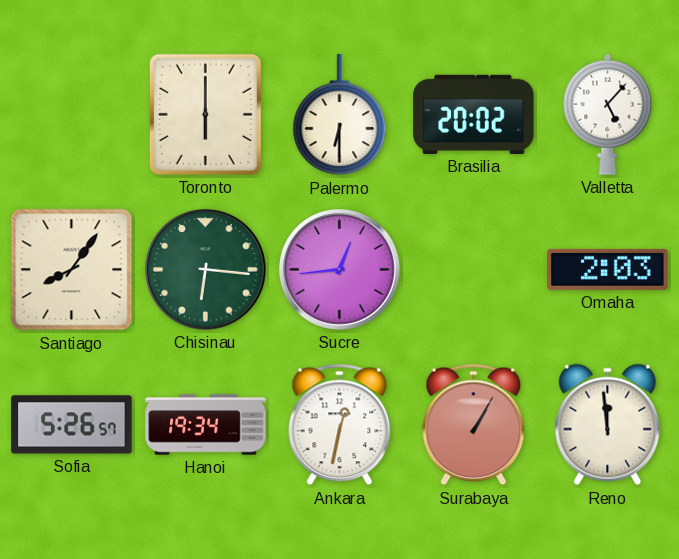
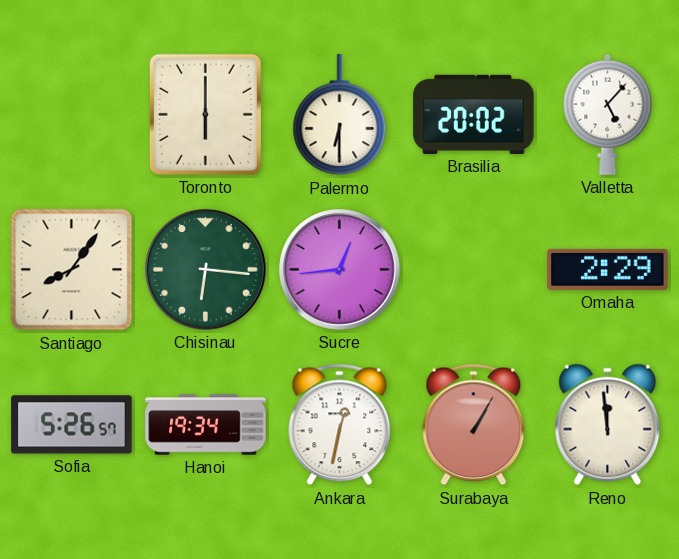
Omaha: 2:03 -> 2:29
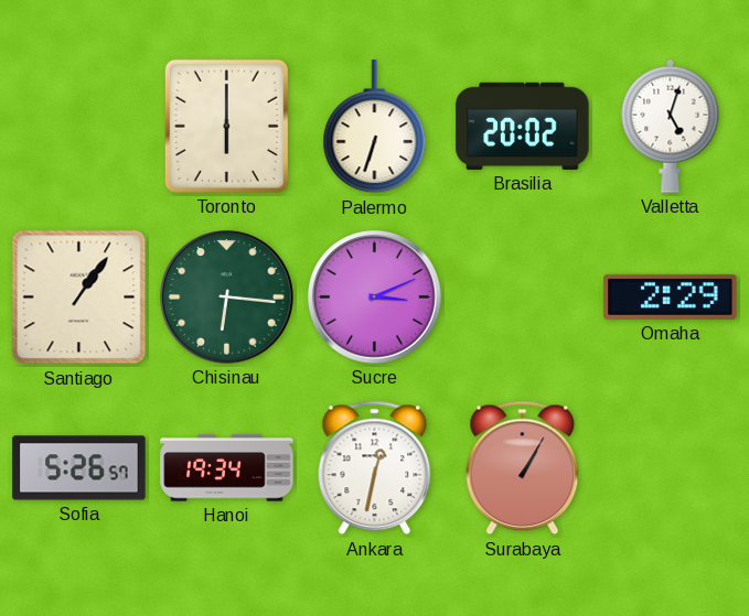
Palermo: 6:30 -> 6:33
Valletta: 5:07 -> 5:03
Santiago: 8:06 -> 1:06
Sucre: 12:44 -> 3:11
Reno: 11:59 -> none
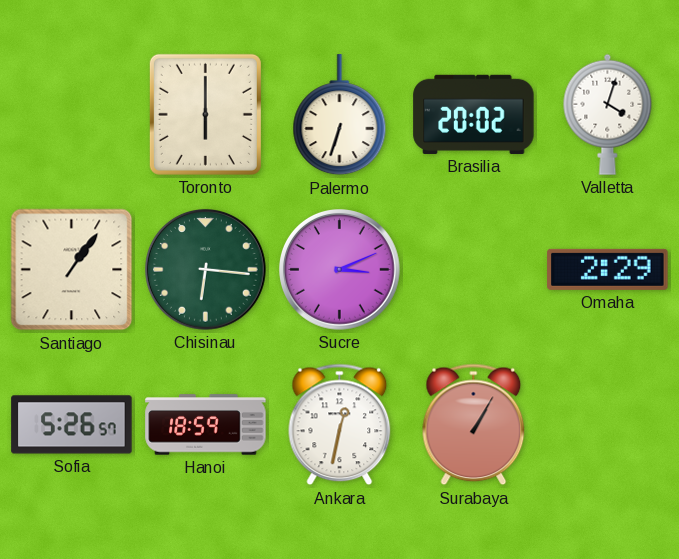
Valletta: 5:03 -> 4:03
Hanoi: 19:34 -> 18:59
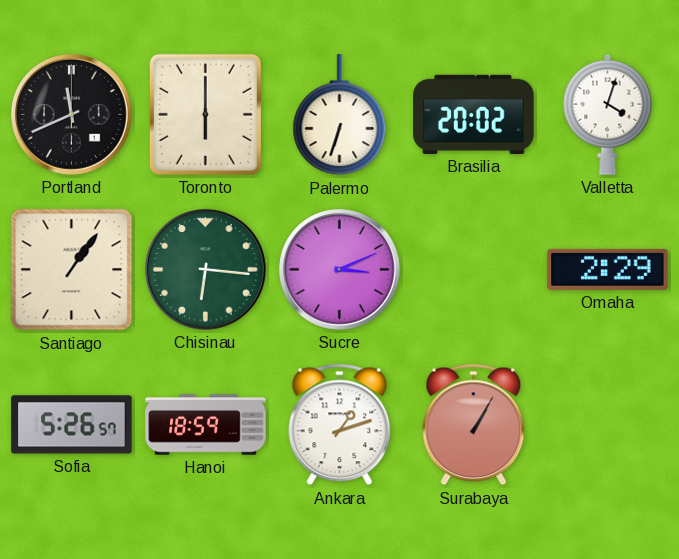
Portland: none -> 11:41
Ankara: 12:32 -> 1:12
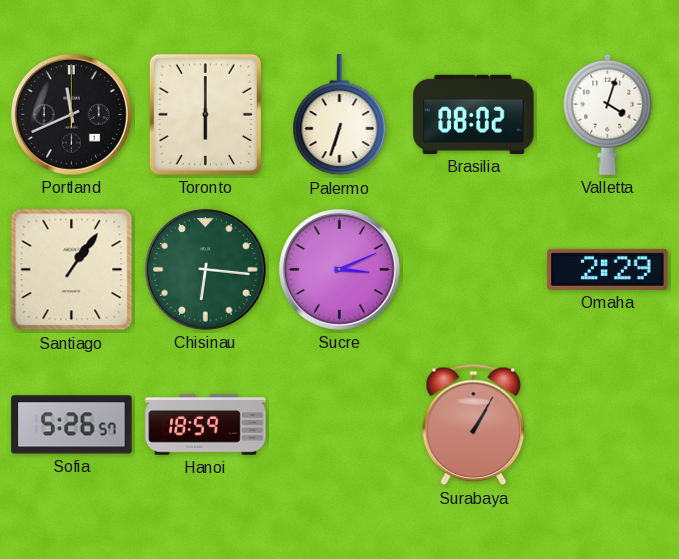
Brasilia: 20:02 -> 08:02
Ankara: 1:12 -> none
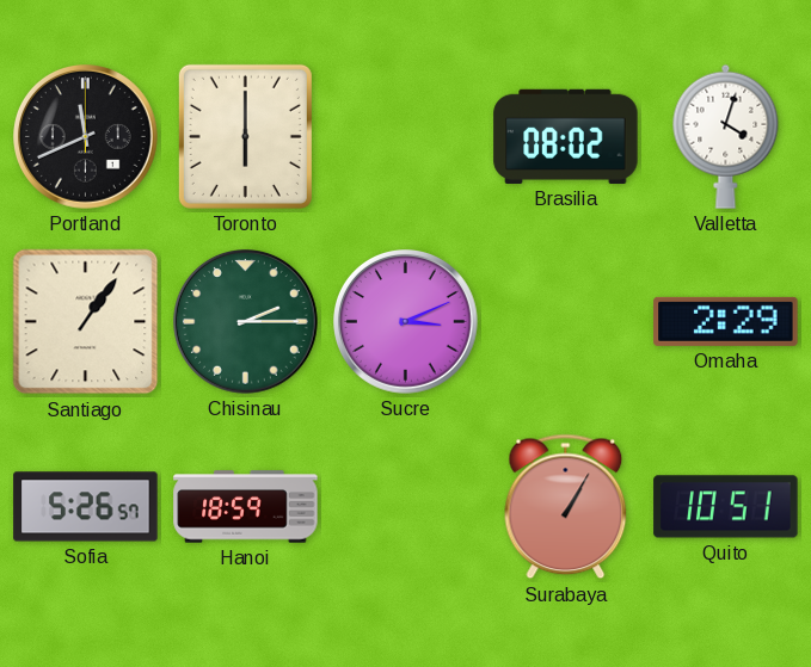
Palermo: 6:33 -> none
Chisinau: 6:16 -> 2:15
Quito: none -> 10:51
